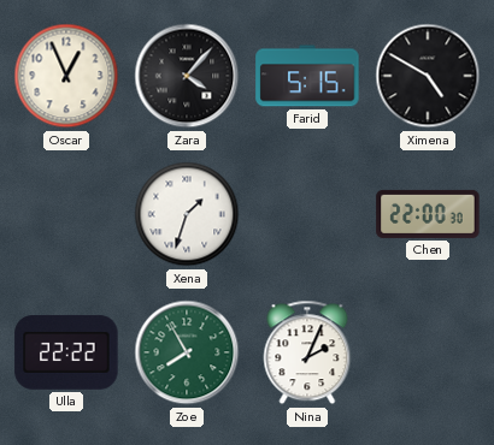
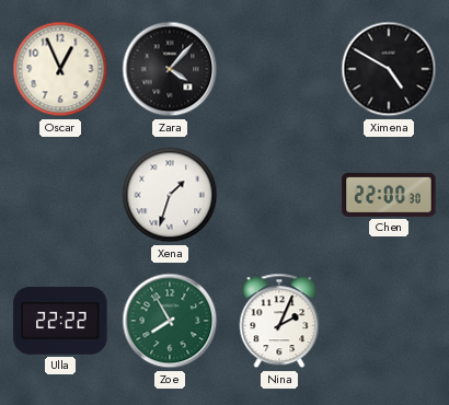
Farid: 5:15 -> none
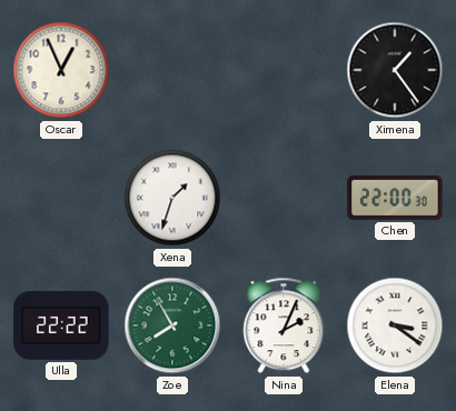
Zara: 4:07 -> none
Ximena: 4:50 -> 1:24
Elena: none -> 3:21
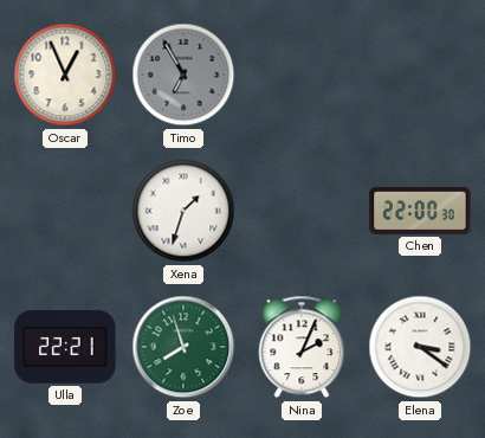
Timo: none -> 6:55
Ximena: 1:24 -> none
Ulla: 22:22 -> 22:21
Zoe: 7:55 -> 7:57
